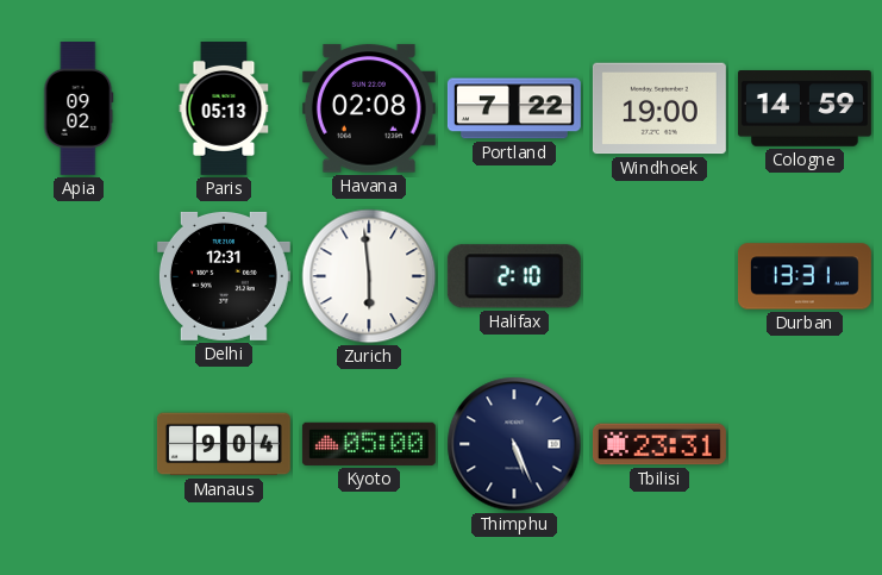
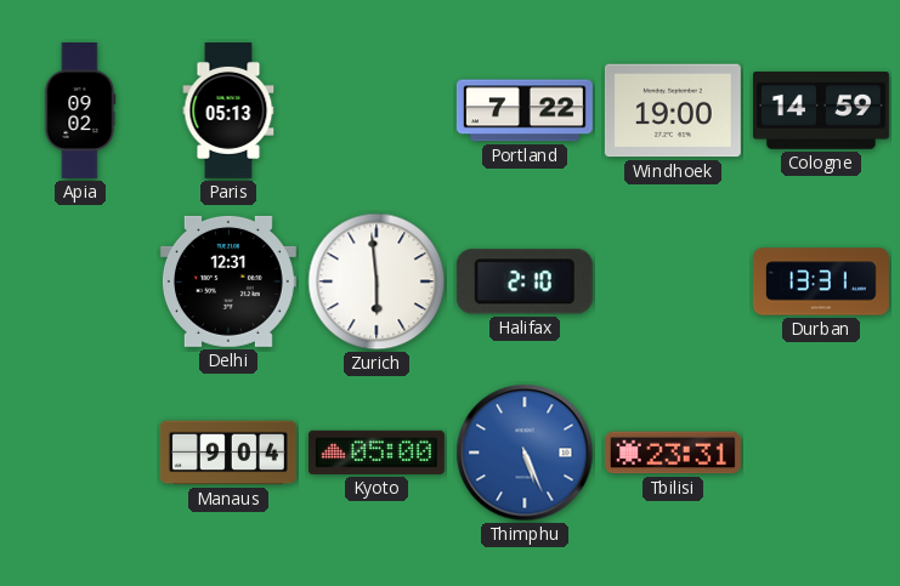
Havana: 02:08 -> none
Thimphu dial: navy -> blue
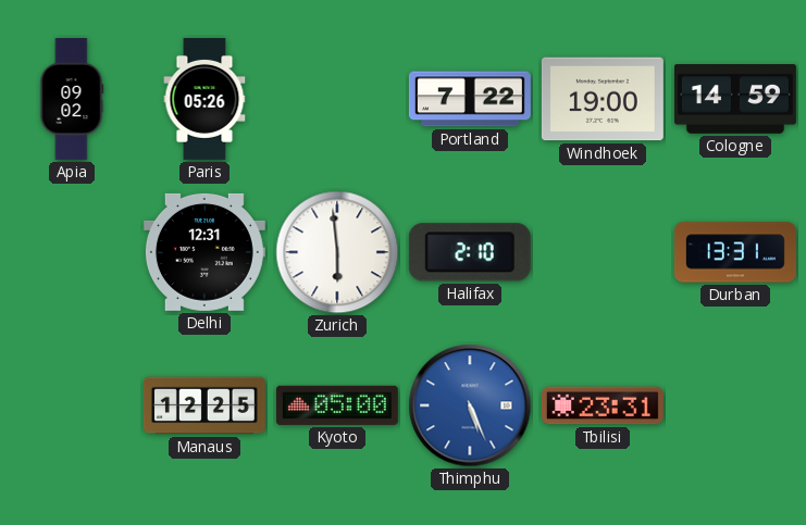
Paris: 05:13 -> 05:26
Manaus: 9:04 -> 12:25
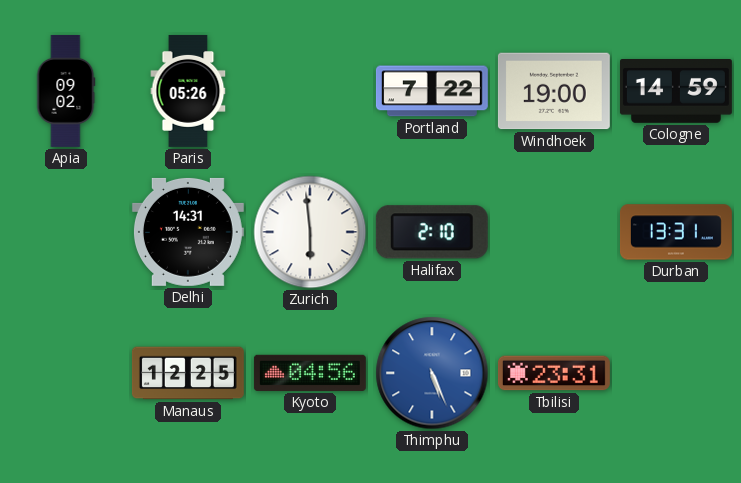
Delhi: 12:31 -> 14:31
Kyoto: 05:00 -> 04:56
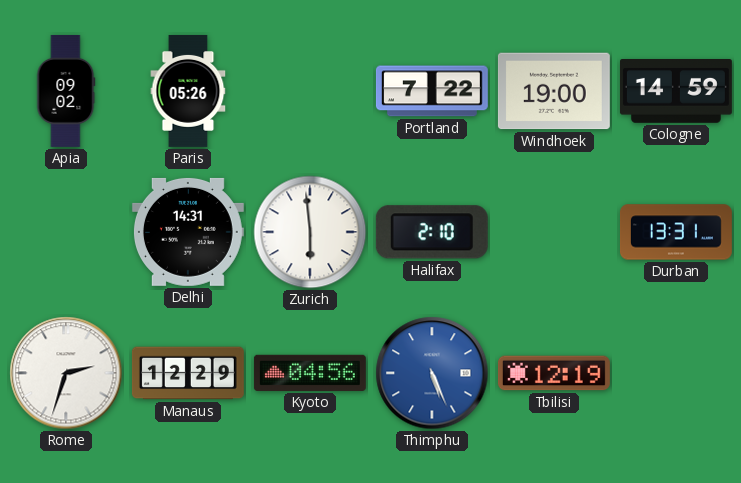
Rome: none -> 2:33
Manaus: 12:25 -> 12:29
Tbilisi: 23:31 -> 12:19
